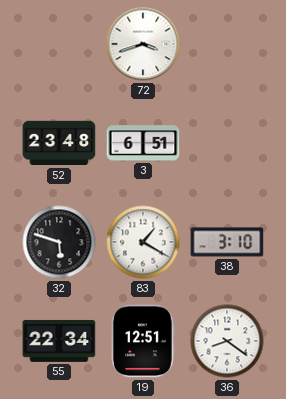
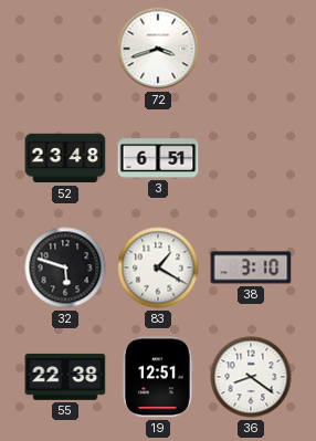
55: 22:34 -> 22:38
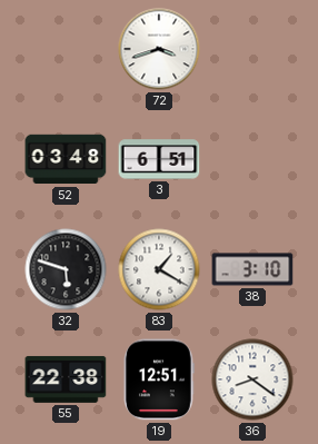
52: 23:48 -> 03:48
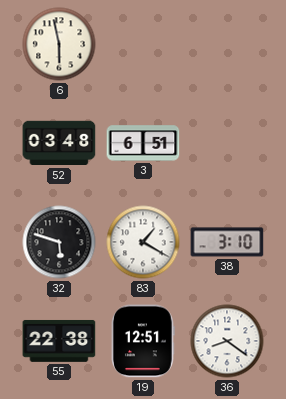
6: none -> 5:58
72: 3:42 -> none
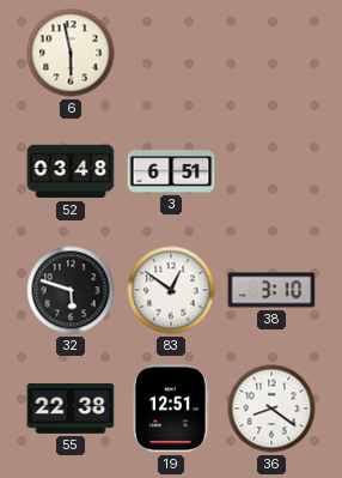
83: 1:20 -> 12:51
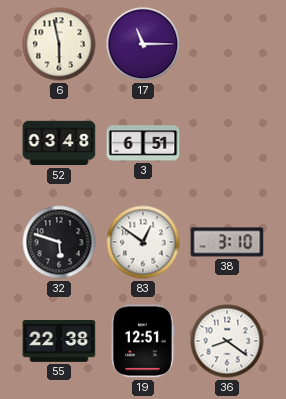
17: none -> 11:15
